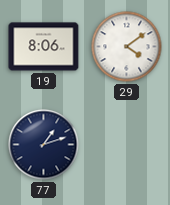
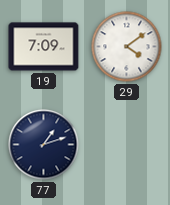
19: 8:06 -> 7:09
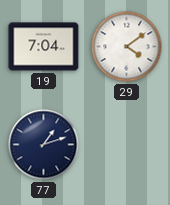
19: 7:09 -> 7:04
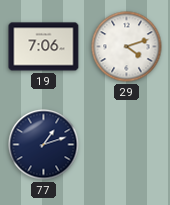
19: 7:04 -> 7:06
29: 4:09 -> 4:12
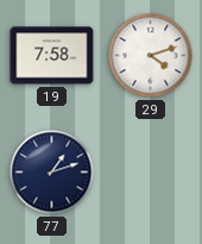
19: 7:06 -> 7:58
